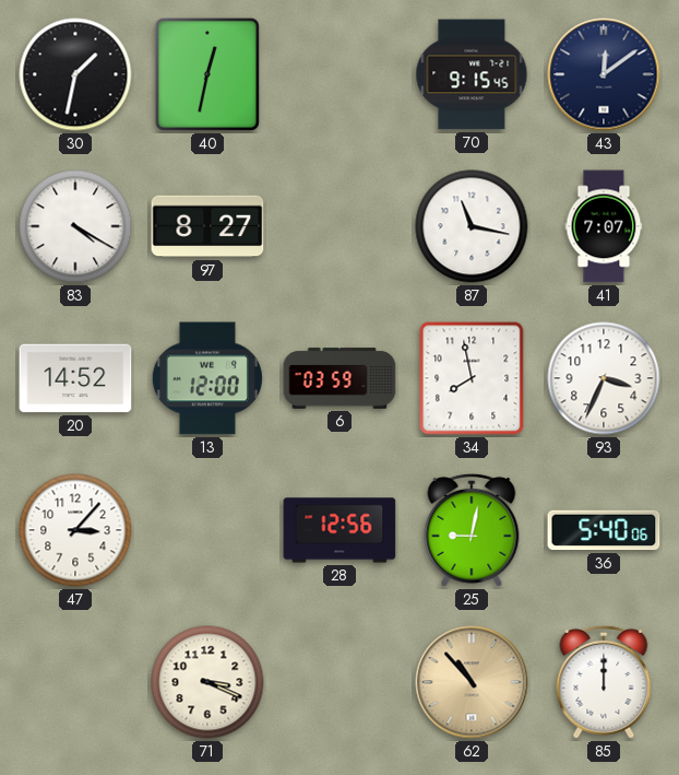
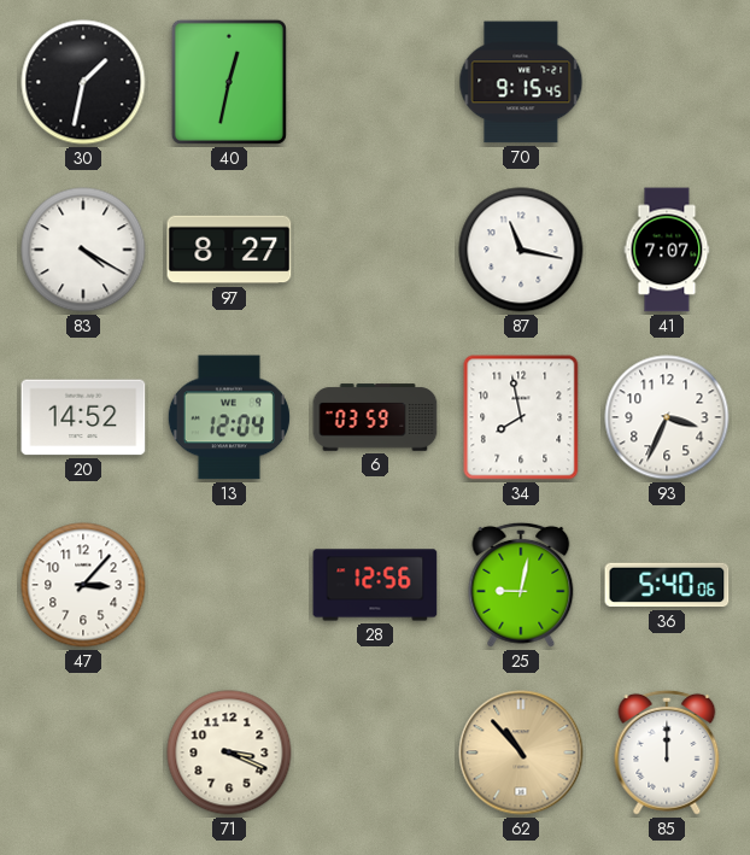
43: 12:09 -> none
13: 12:00 -> 12:04
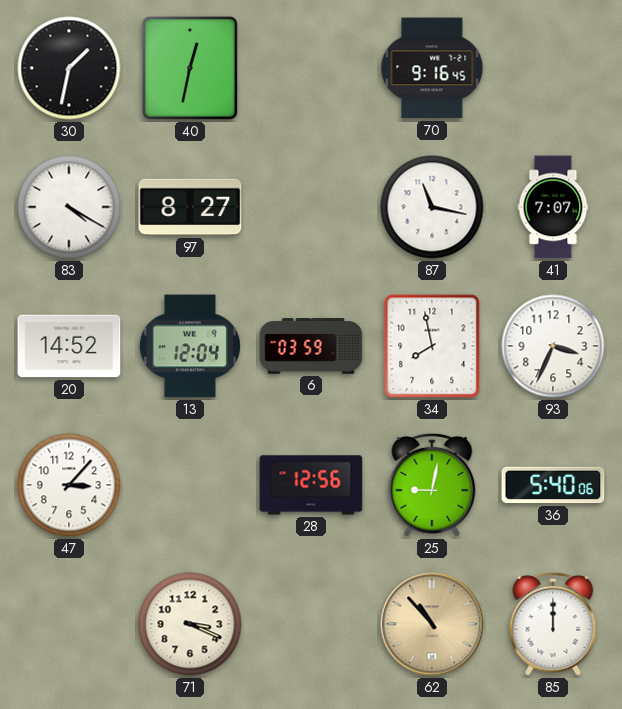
70: 9:15 -> 9:16
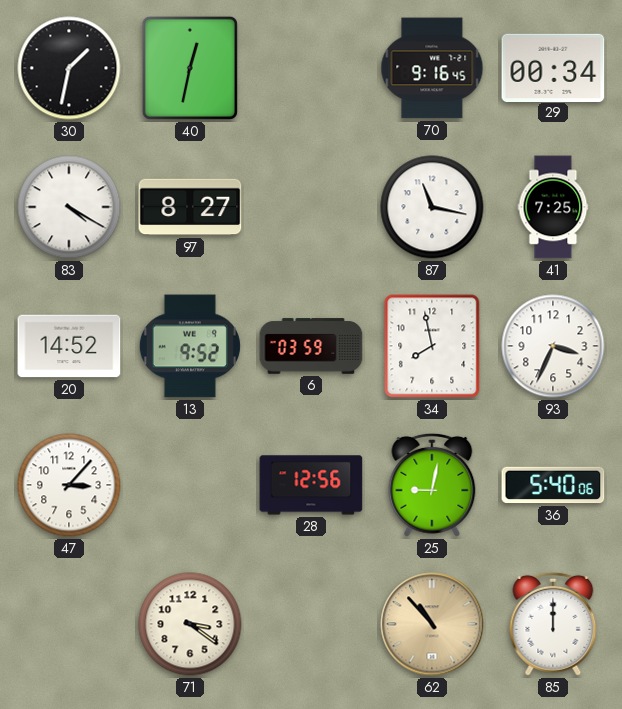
29: none -> 00:34
41: 7:07 -> 7:25
13: 12:04 -> 9:52
71: 3:19 -> 3:21
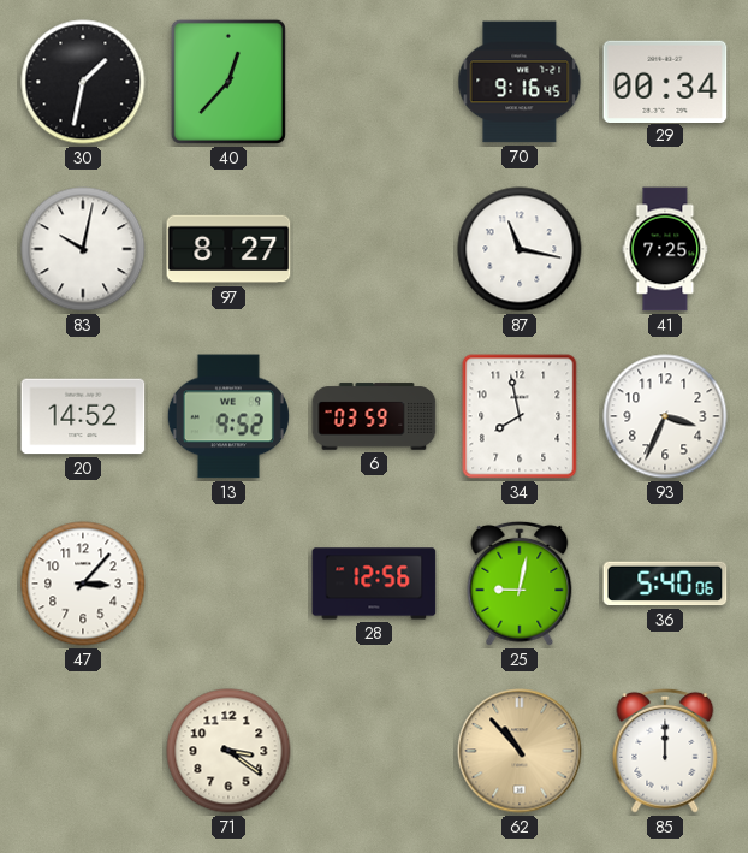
40: 12:32 -> 12:37
83: 4:20 -> 10:02
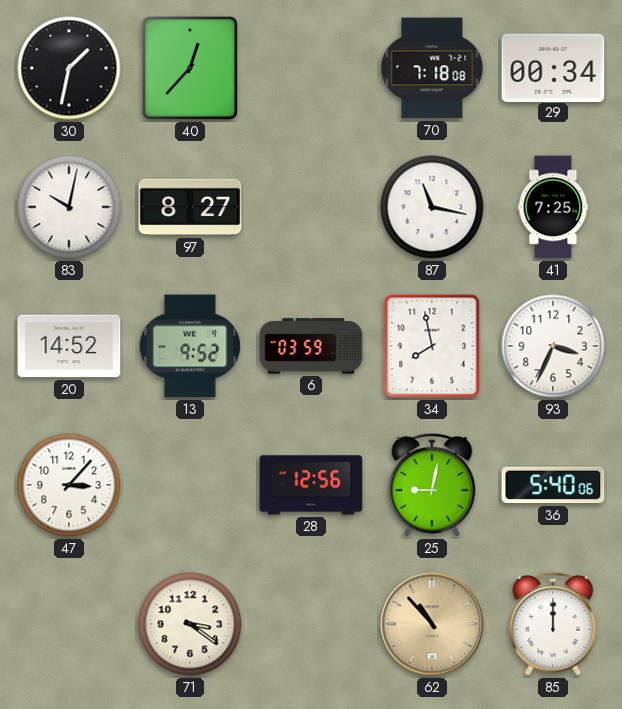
70: 9:16 -> 7:18
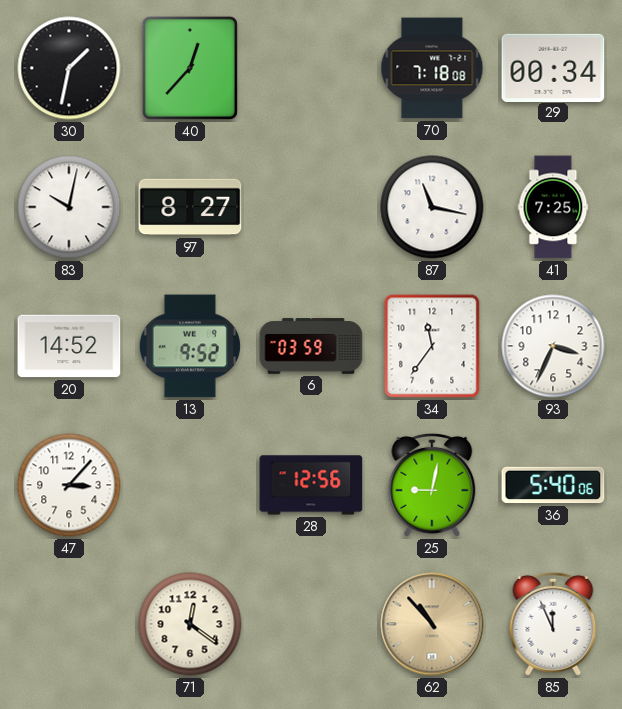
34: 7:58 -> 11:36
71: 3:21 -> 12:21
85: 12:00 -> 11:56
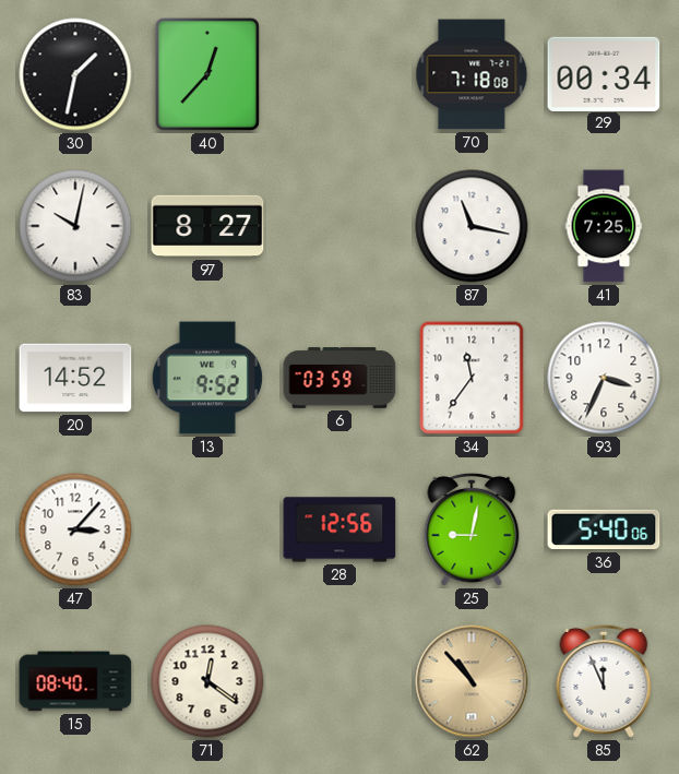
15: none -> 08:40
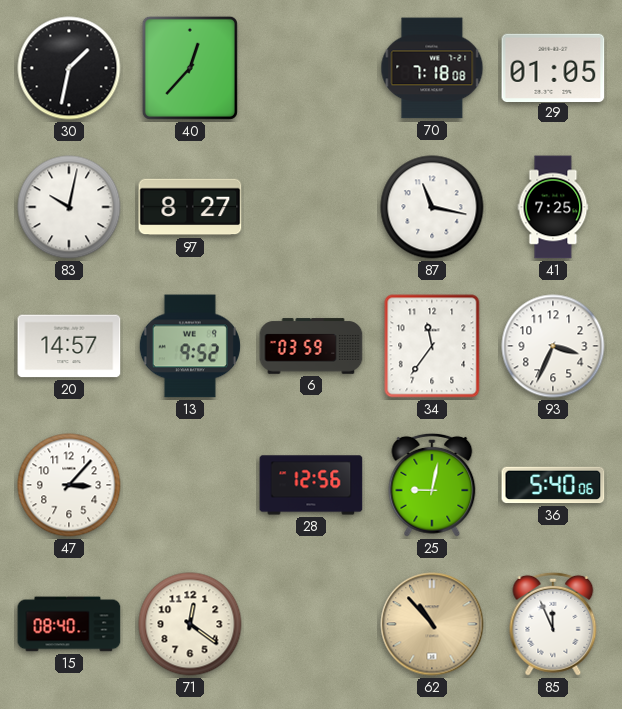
29: 00:34 -> 01:05
20: 14:52 -> 14:57
